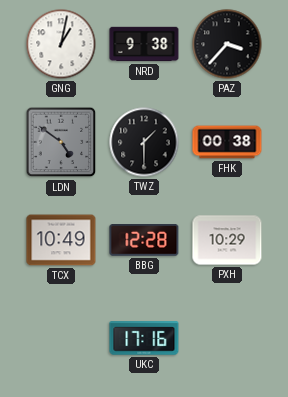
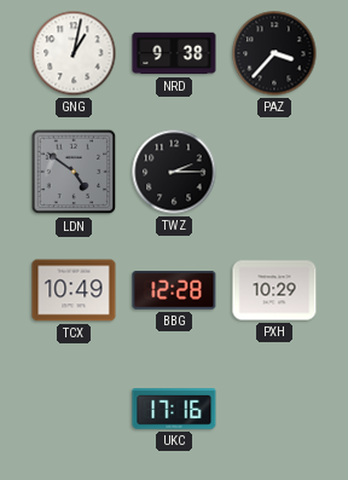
TWZ: 1:30 -> 2:15
FHK: 00:38 -> none
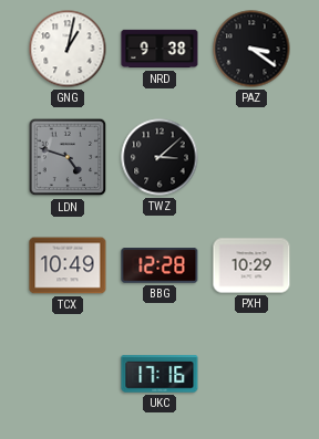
PAZ: 3:37 -> 3:21
LDN: 4:51 -> 4:48
TWZ: 2:15 -> 3:08
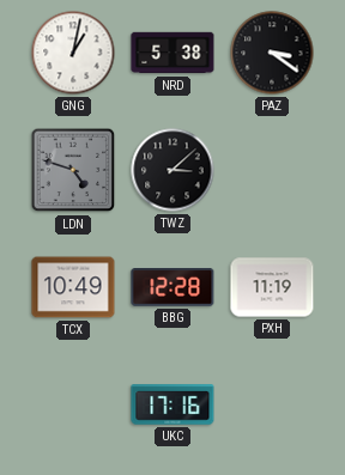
NRD: 9:38 -> 5:38
PXH: 10:29 -> 11:19
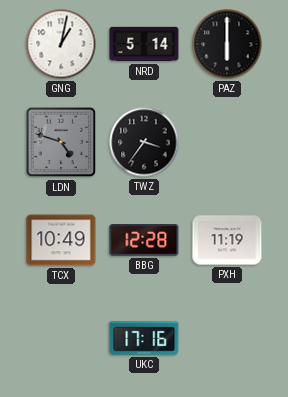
NRD: 5:38 -> 5:14
PAZ: 3:21 -> 6:00
TWZ: 3:08 -> 3:36
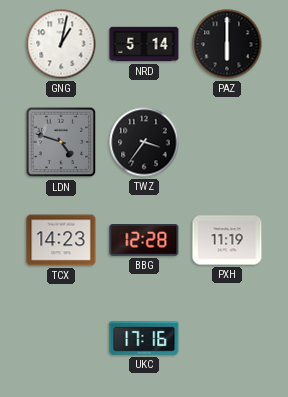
TCX: 10:49 -> 14:23
